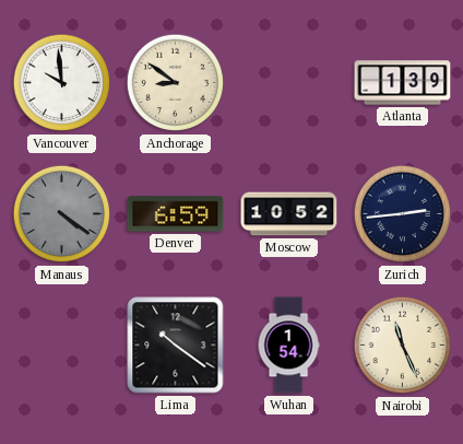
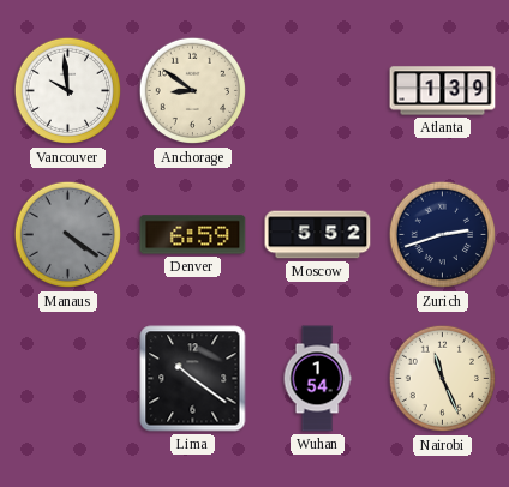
Moscow: 10:52 -> 5:52
Zurich: 2:44 -> 2:42
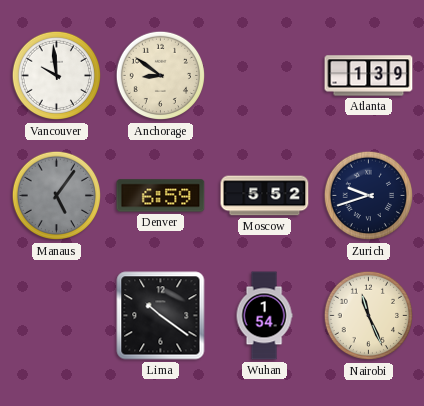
Manaus: 4:21 -> 5:06
Zurich: 2:42 -> 9:42
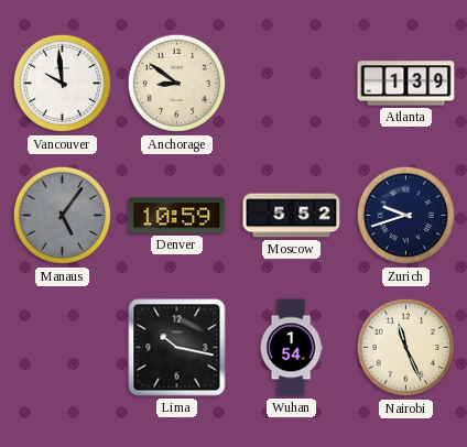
Denver: 6:59 -> 10:59
Lima: 10:21 -> 10:17
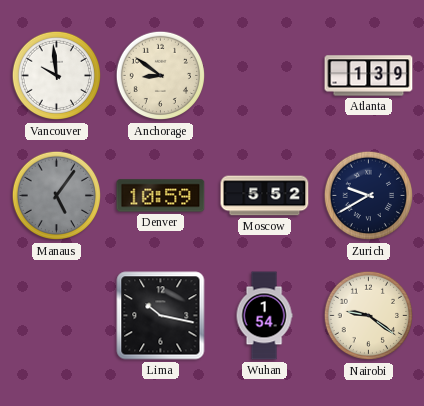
Zurich: 9:42 -> 9:40
Nairobi: 11:26 -> 9:21
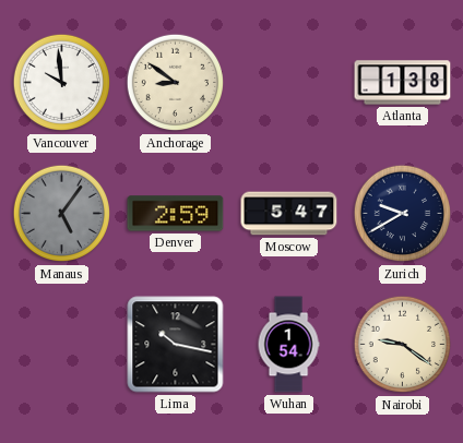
Atlanta: 1:39 -> 1:38
Denver: 10:59 -> 2:59
Moscow: 5:52 -> 5:47
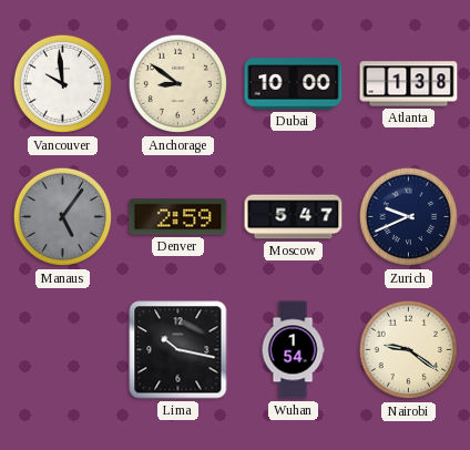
Dubai: none -> 10:00
Zurich: 9:40 -> 9:41
